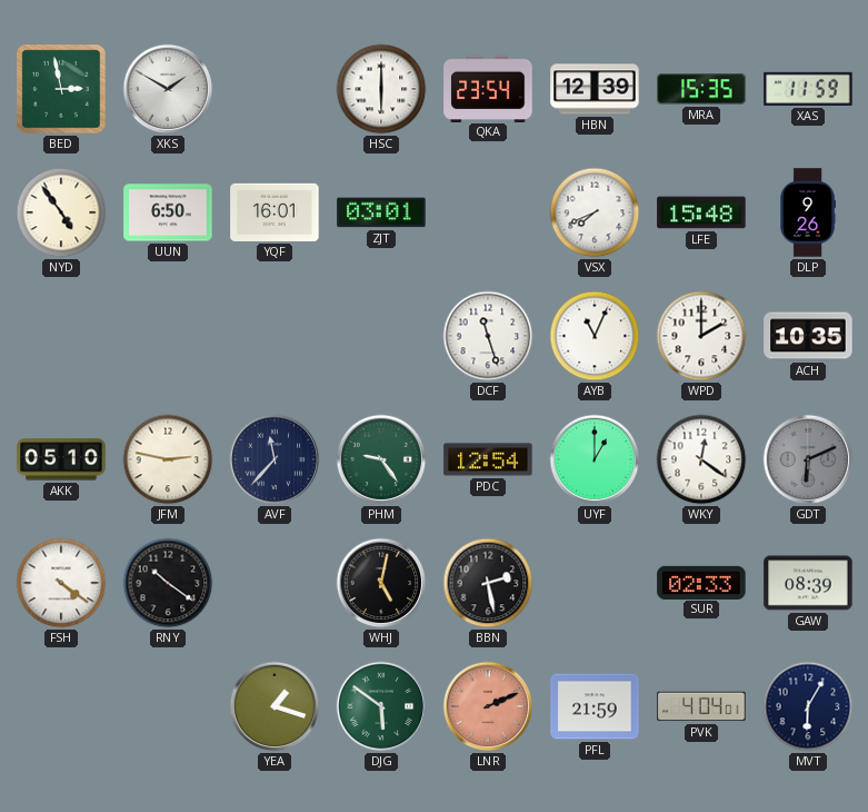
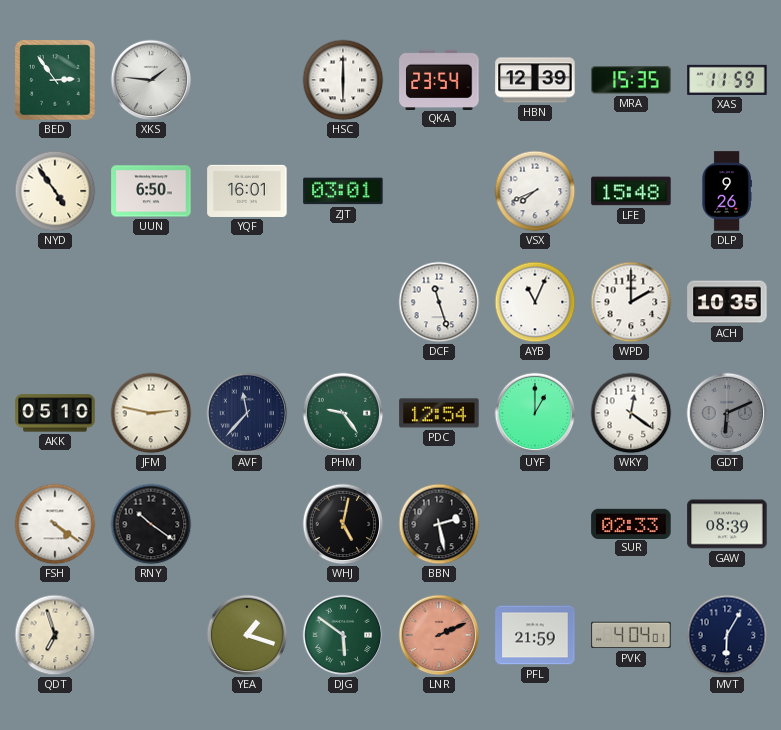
BED: 2:58 -> 2:54
XKS: 1:50 -> 1:46
QDT: none -> 6:57
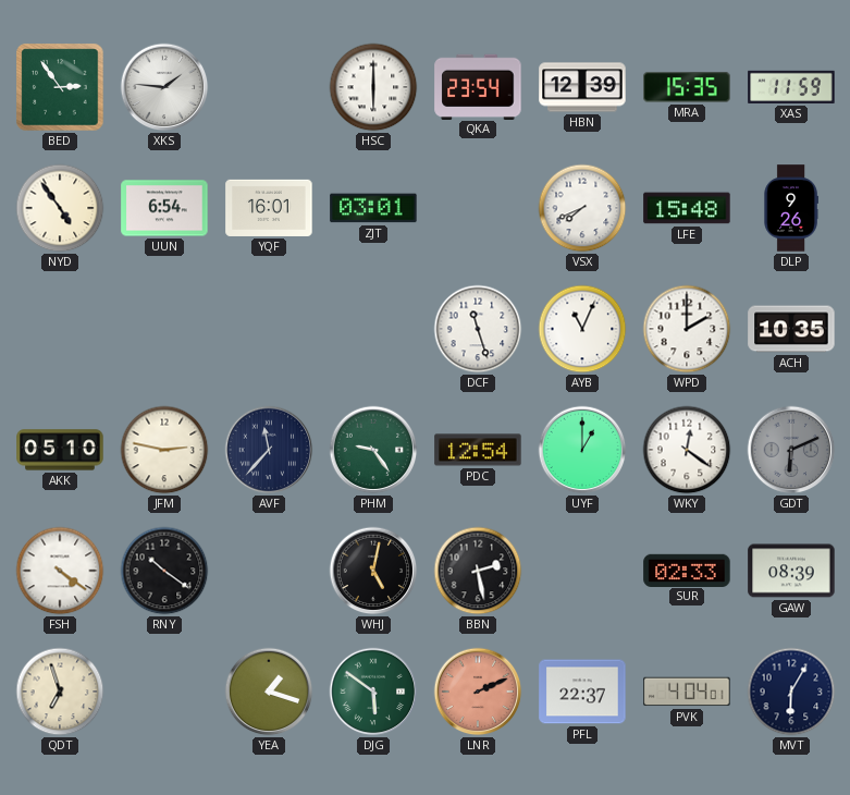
UUN: 6:50 -> 6:54
PFL: 21:59 -> 22:37
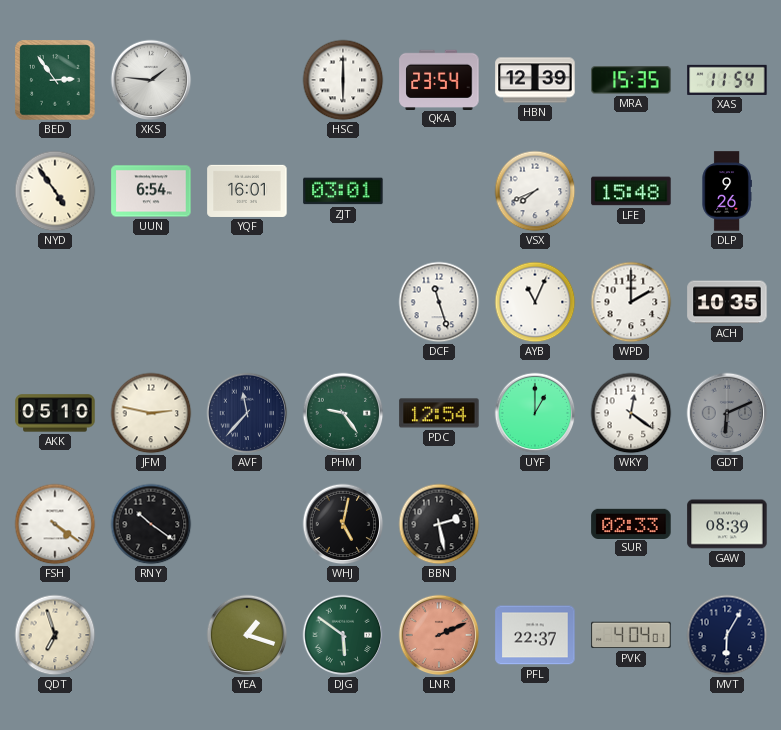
XAS: 11:59 -> 11:54
